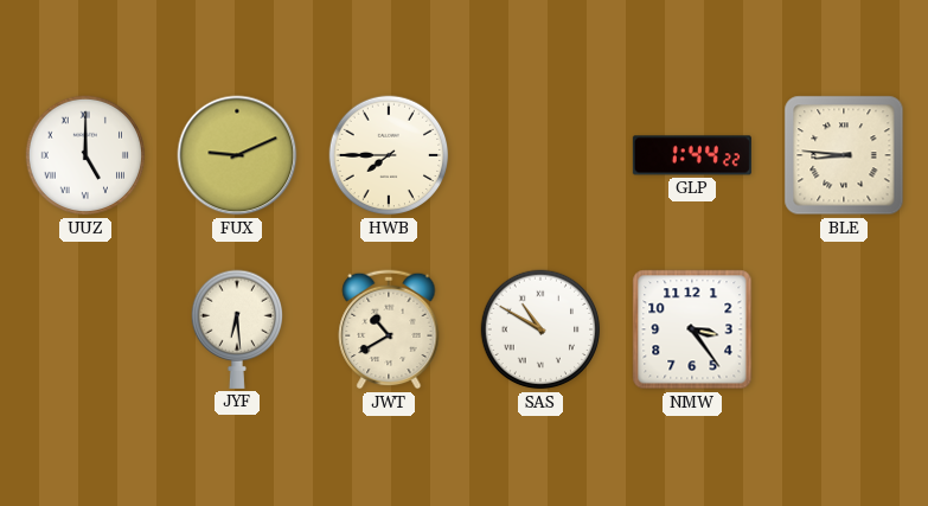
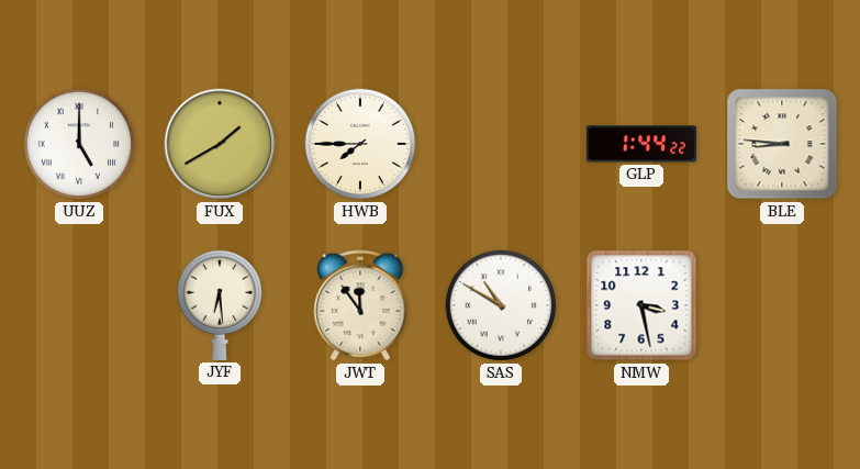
FUX: 9:11 -> 1:40
JWT: 10:40 -> 11:54
NMW: 3:24 -> 3:28
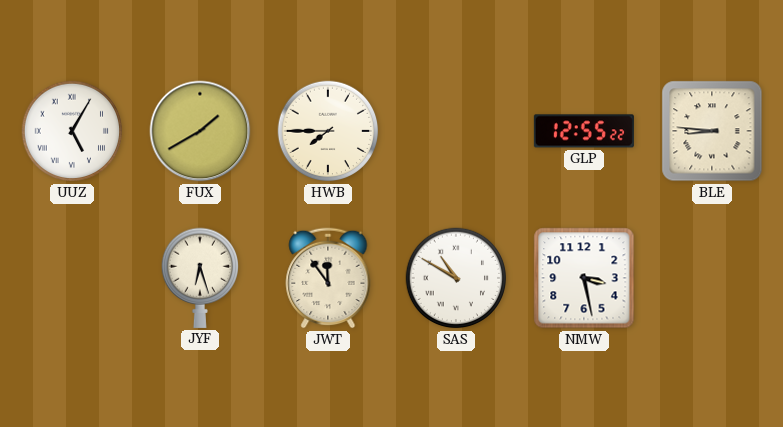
UUZ: 5:00 -> 5:05
GLP: 1:44 -> 12:55
JYF: 6:29 -> 6:27
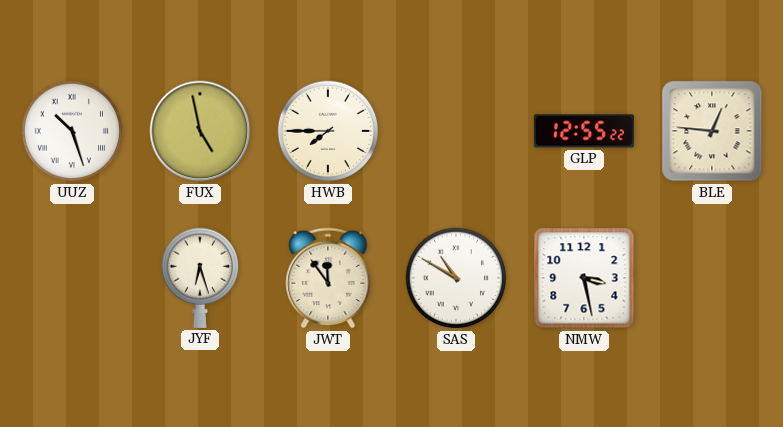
UUZ: 5:05 -> 10:27
FUX: 1:40 -> 4:58
BLE: 8:46 -> 12:46
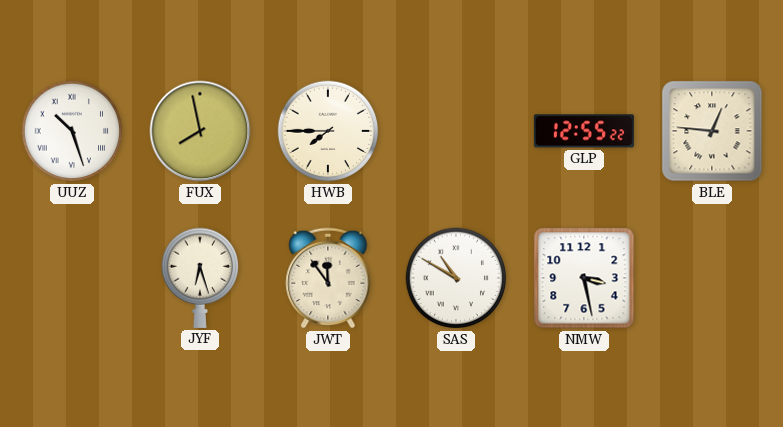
FUX: 4:58 -> 7:58
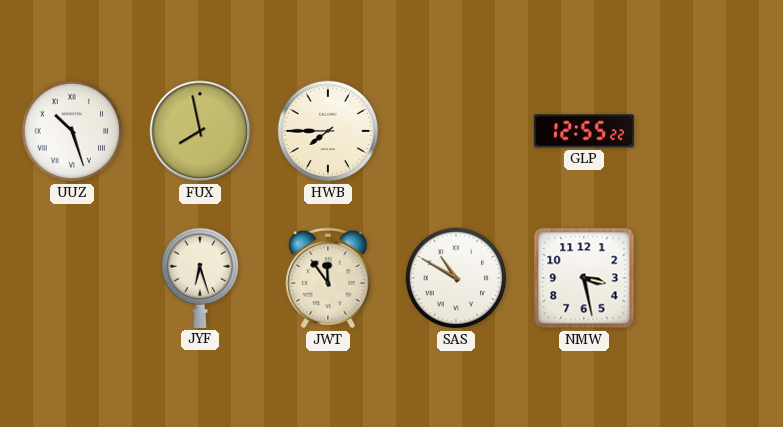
BLE: 12:46 -> none
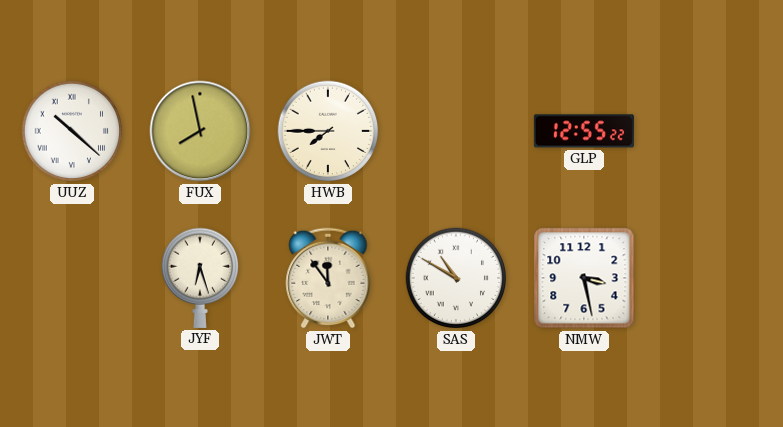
UUZ: 10:27 -> 10:22
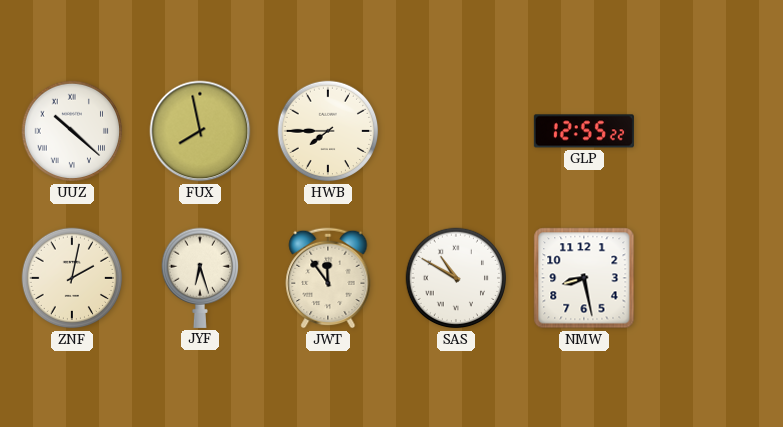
ZNF: none -> 2:02
NMW: 3:28 -> 8:28
